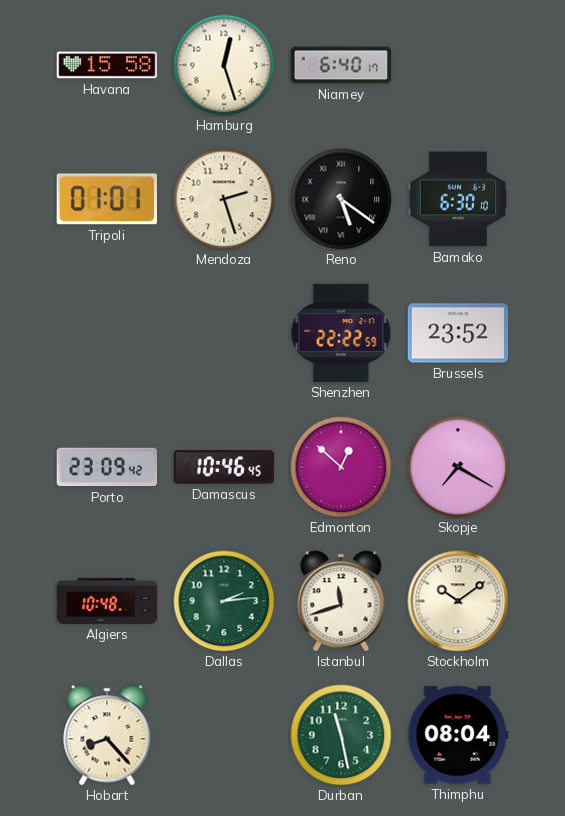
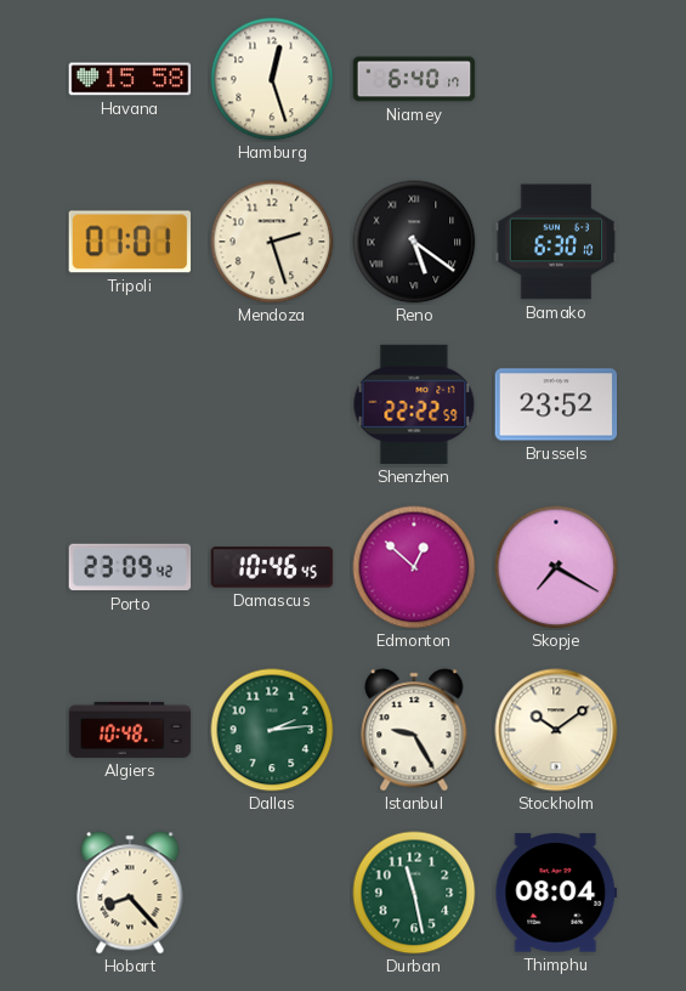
Istanbul: 11:42 -> 9:25
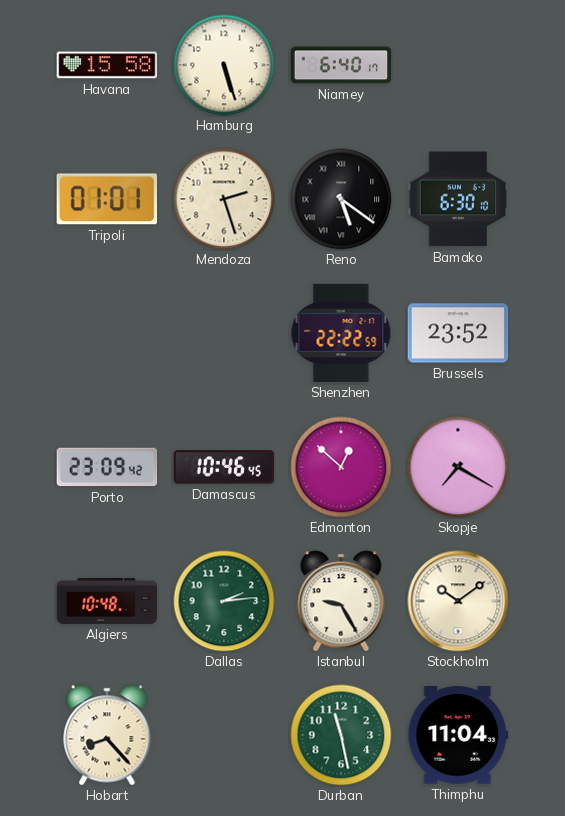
Hamburg: 12:27 -> 5:27
Thimphu: 08:04 -> 11:04
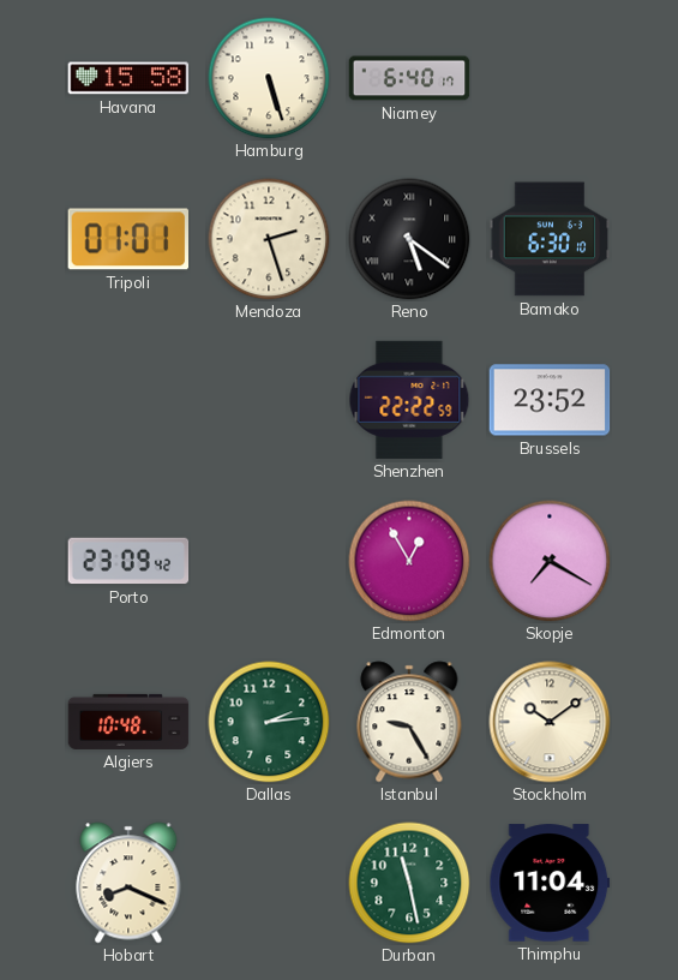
Damascus: 10:46 -> none
Edmonton: 12:52 -> 12:55
Hobart: 8:23 -> 8:19
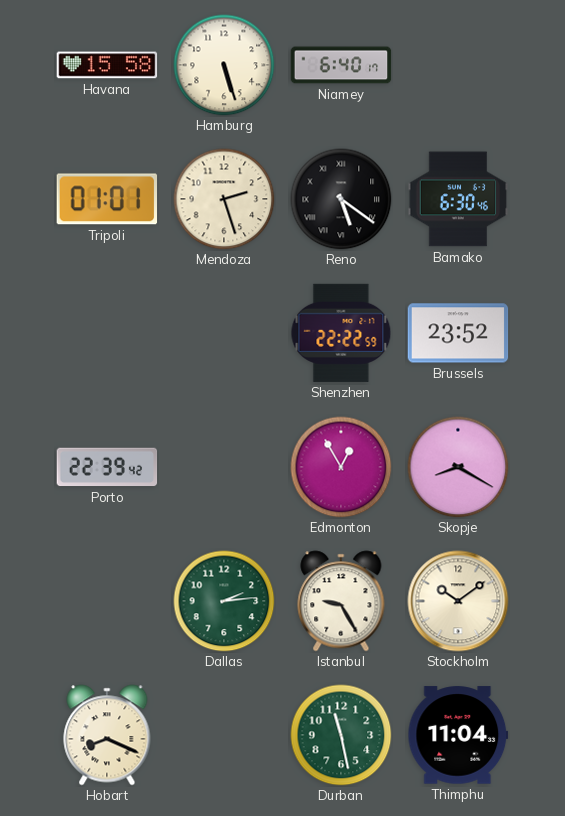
Bamako: 6:30:10 -> 6:30:46
Porto: 23:09 -> 22:39
Skopje: 7:20 -> 8:20
Algiers: 10:48 -> none
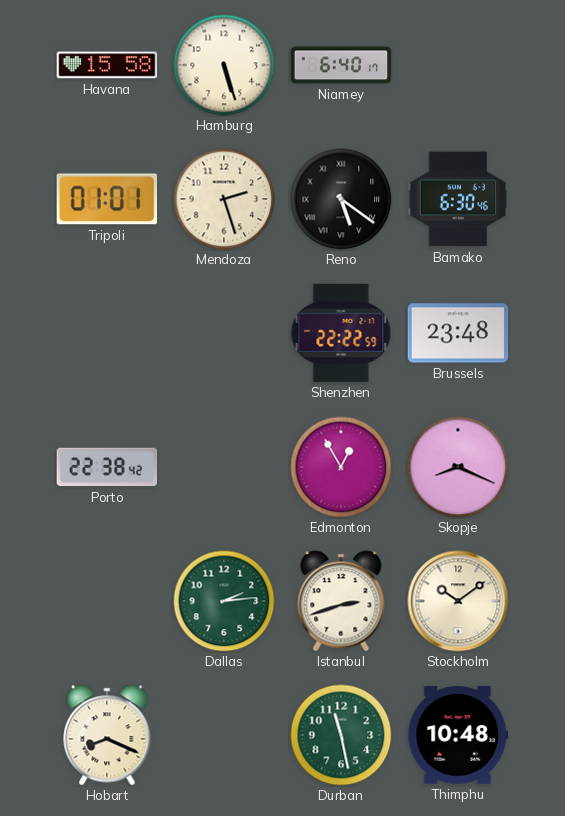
Brussels: 23:52 -> 23:48
Porto: 22:39 -> 22:38
Skopje: 8:20 -> 8:19
Istanbul: 9:25 -> 2:42
Thimphu: 11:04 -> 10:48
